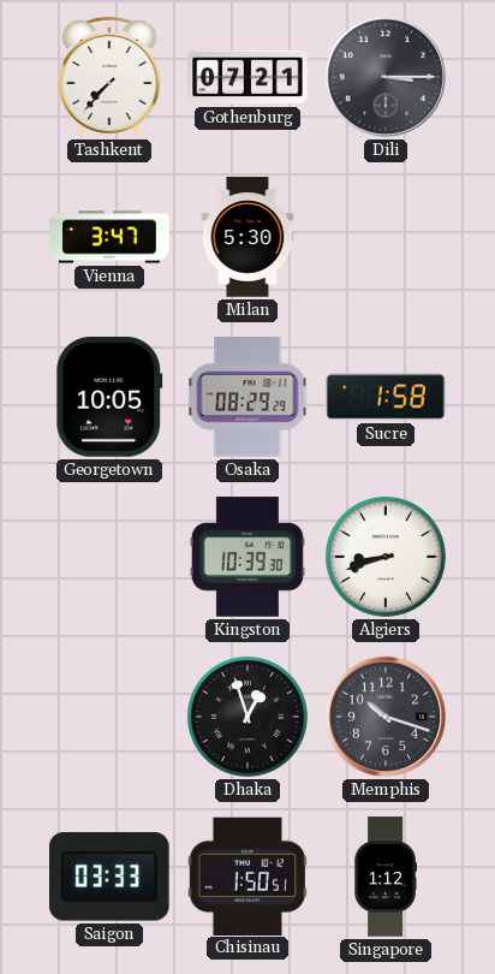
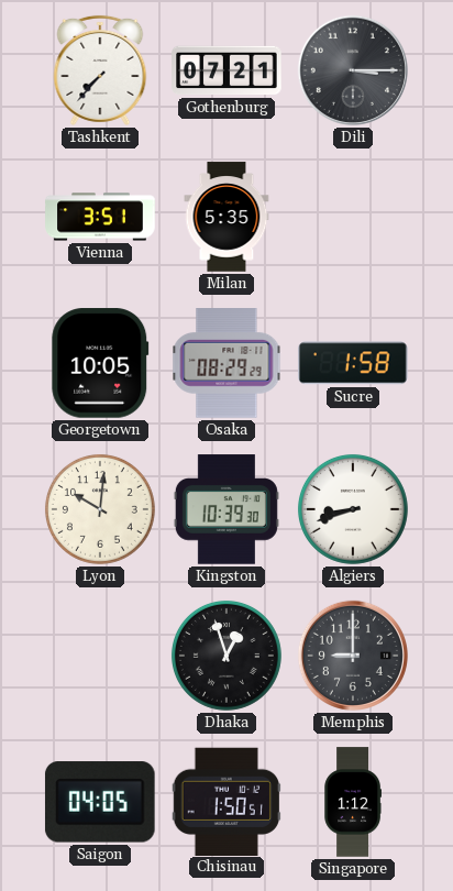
Vienna: 3:47 -> 3:51
Milan: 5:30 -> 5:35
Lyon: none -> 10:01
Memphis: 10:18 -> 9:00
Saigon: 03:33 -> 04:05
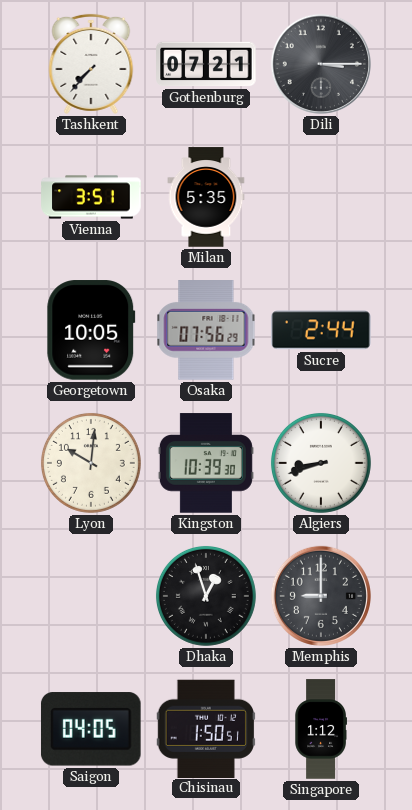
Osaka: 08:29 -> 07:56
Sucre: 1:58 -> 2:44
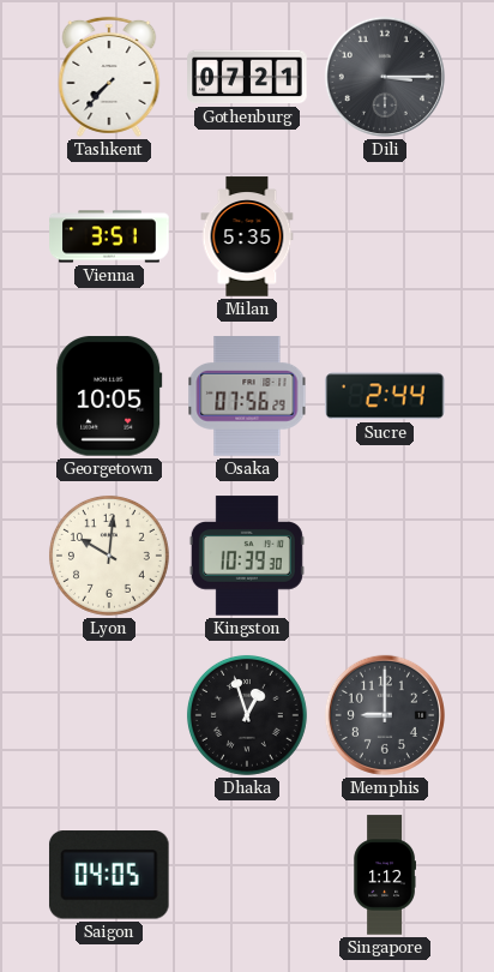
Algiers: 8:42 -> none
Chisinau: 1:50 -> none
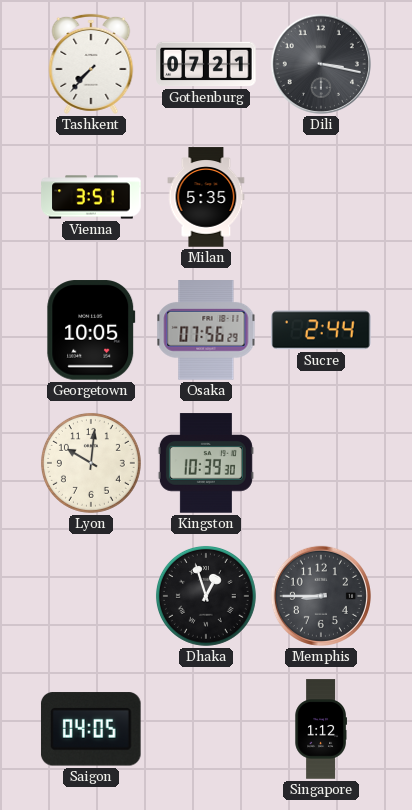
Dili: 3:15 -> 3:17
Memphis: 9:00 -> 8:45
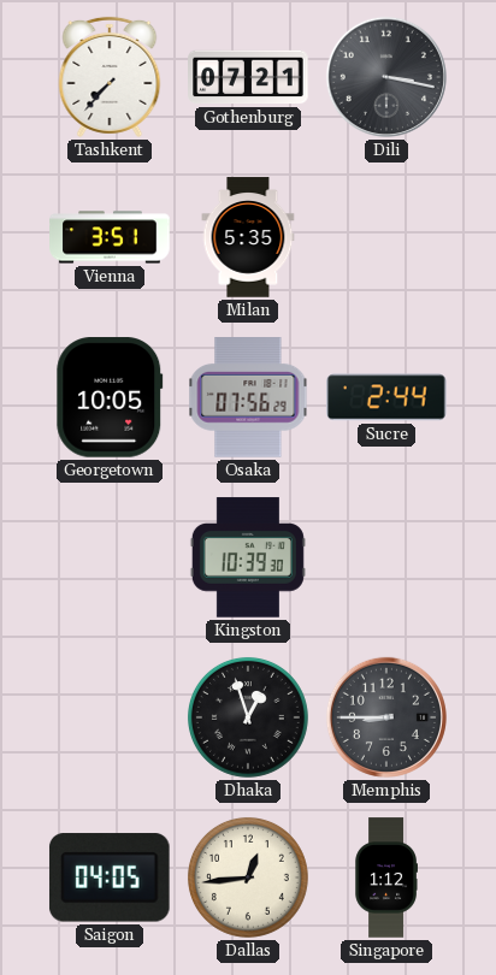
Lyon: 10:01 -> none
Dallas: none -> 12:44
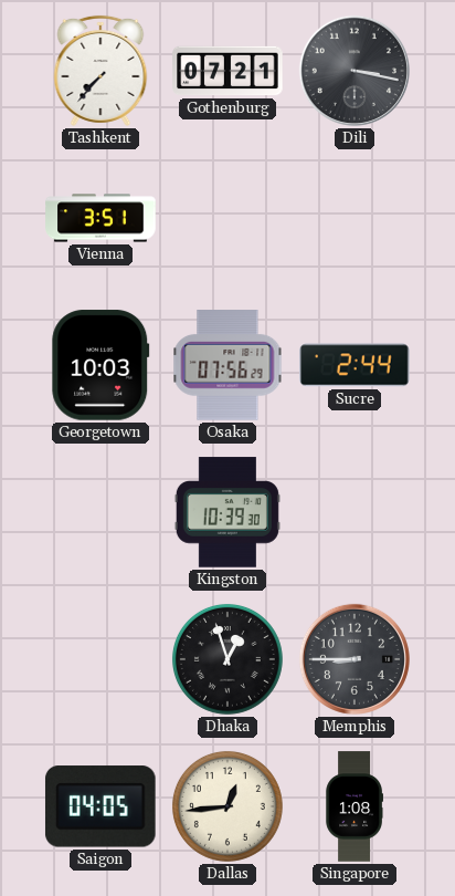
Milan: 5:35 -> none
Georgetown: 10:05 -> 10:03
Singapore: 1:12 -> 1:08
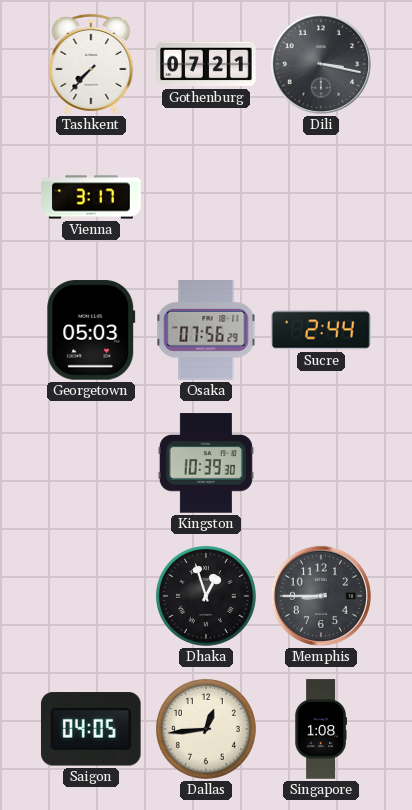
Vienna: 3:51 -> 3:17
Georgetown: 10:03 -> 05:03
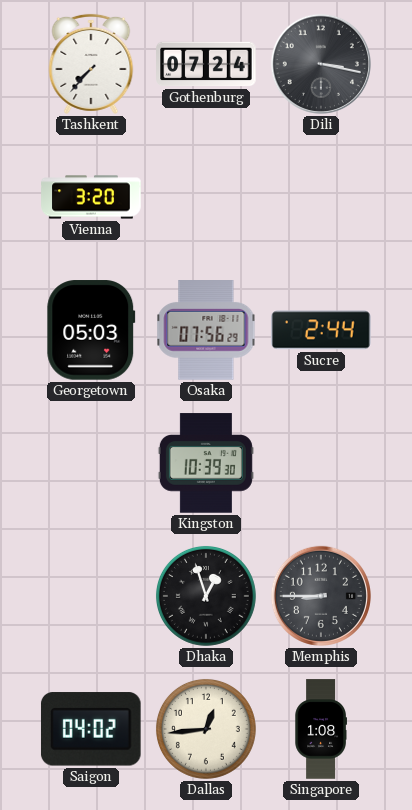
Gothenburg: 07:21 -> 07:24
Vienna: 3:17 -> 3:20
Saigon: 04:05 -> 04:02
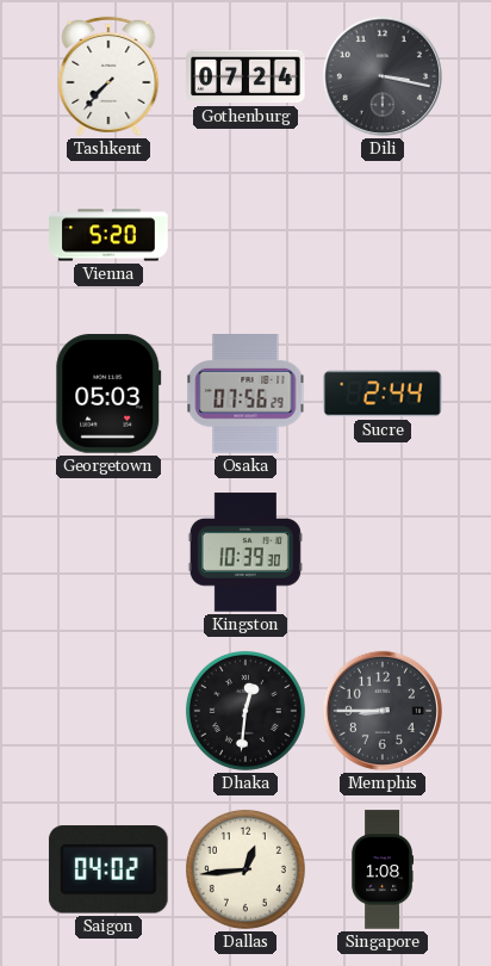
Vienna: 3:20 -> 5:20
Dhaka: 12:57 -> 12:31
